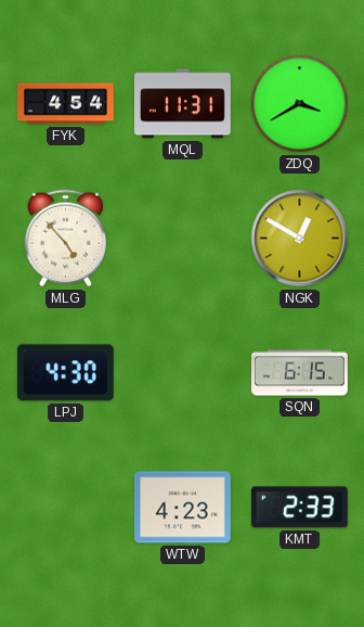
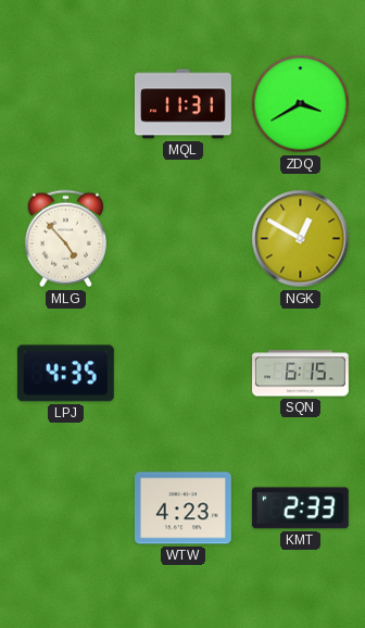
FYK: 4:54 -> none
LPJ: 4:30 -> 4:35
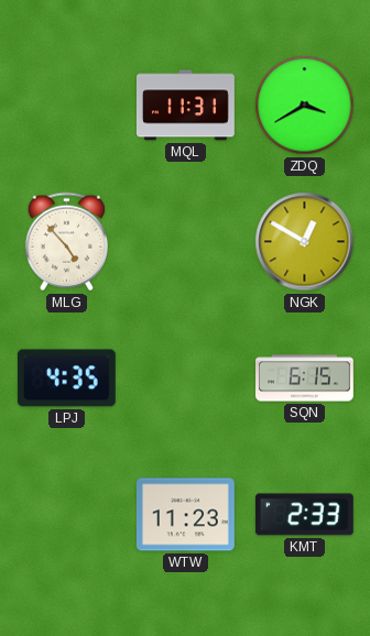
WTW: 4:23 -> 11:23
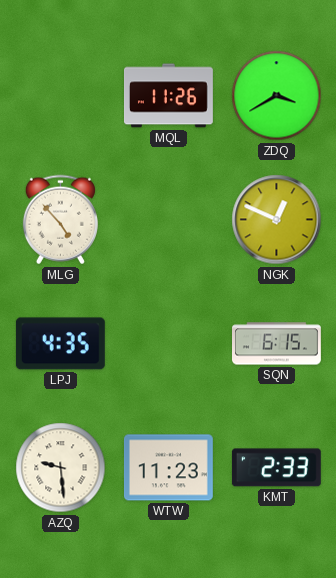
MQL: 11:31 -> 11:26
NGK: 12:50 -> 12:49
AZQ: none -> 9:29
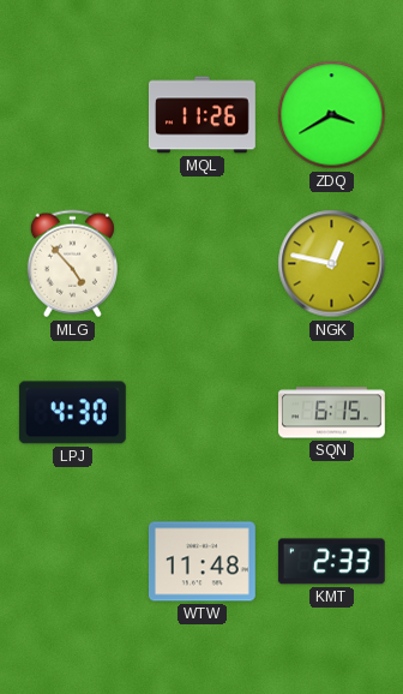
NGK: 12:49 -> 12:47
LPJ: 4:35 -> 4:30
AZQ: 9:29 -> none
WTW: 11:23 -> 11:48
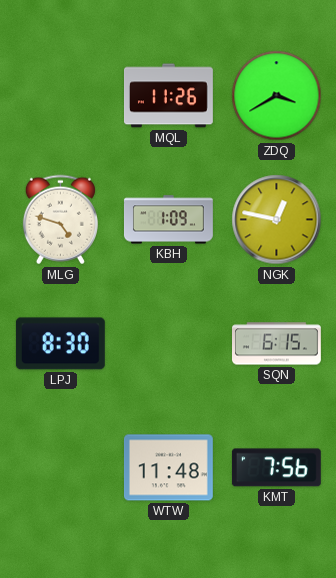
MLG: 4:53 -> 4:48
KBH: none -> 1:09
LPJ: 4:30 -> 8:30
KMT: 2:33 -> 7:56
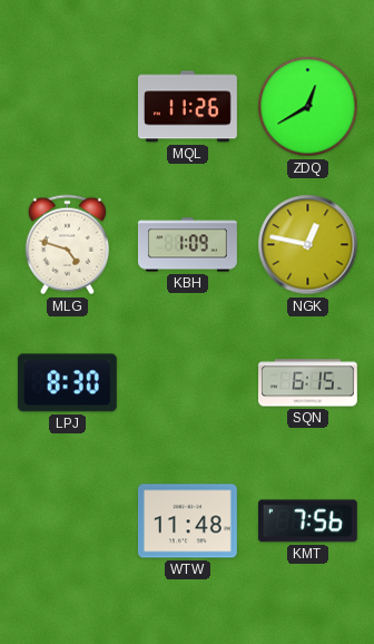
ZDQ: 3:40 -> 12:40
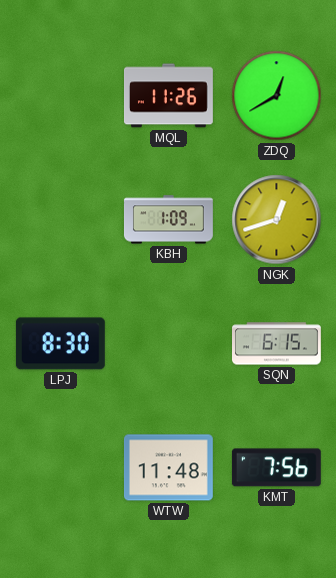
MLG: 4:48 -> none
NGK: 12:47 -> 12:42
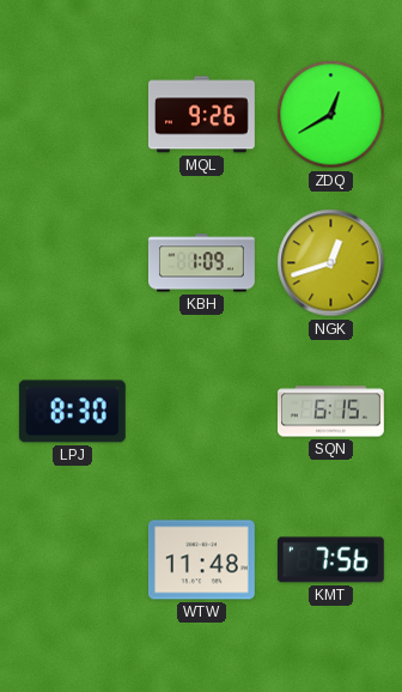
MQL: 11:26 -> 9:26
